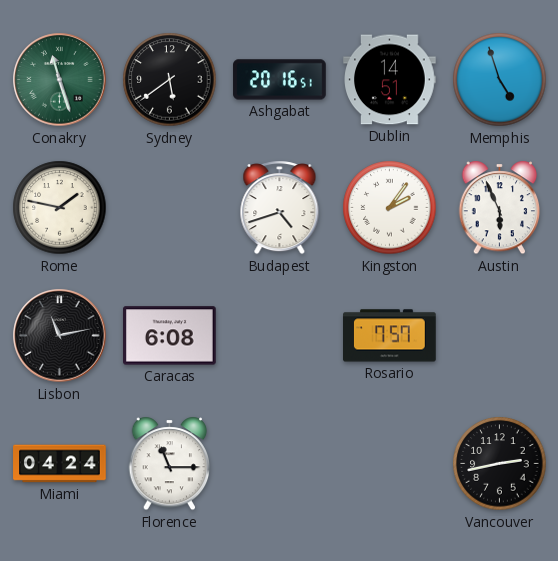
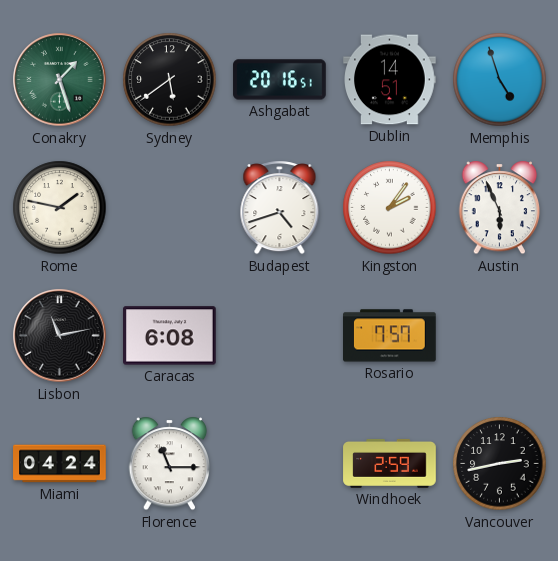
Conakry: 11:27 -> 1:27
Windhoek: none -> 2:59
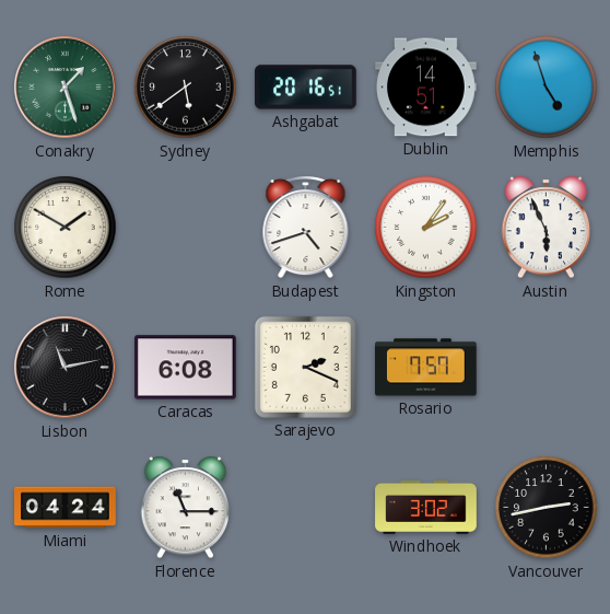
Rome: 1:47 -> 1:50
Sarajevo: none -> 2:19
Windhoek: 2:59 -> 3:02
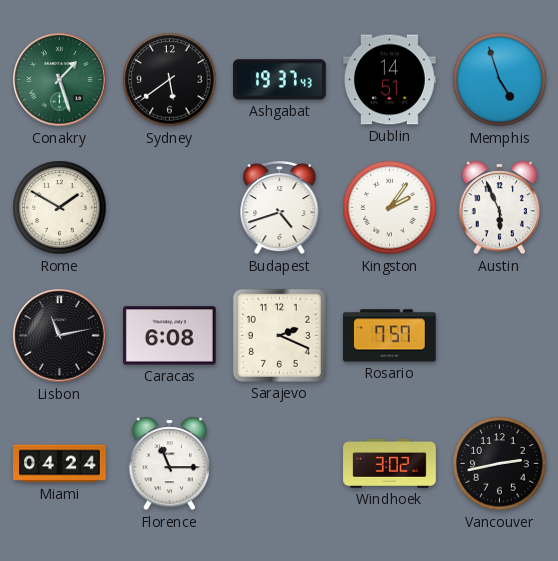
Ashgabat: 20:16 -> 19:37
